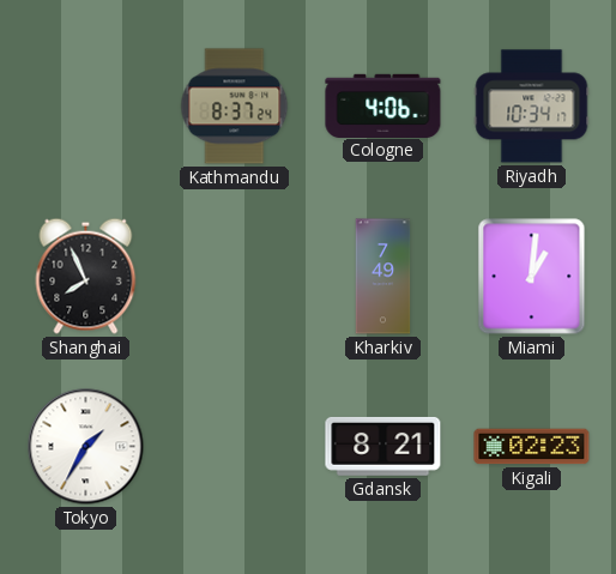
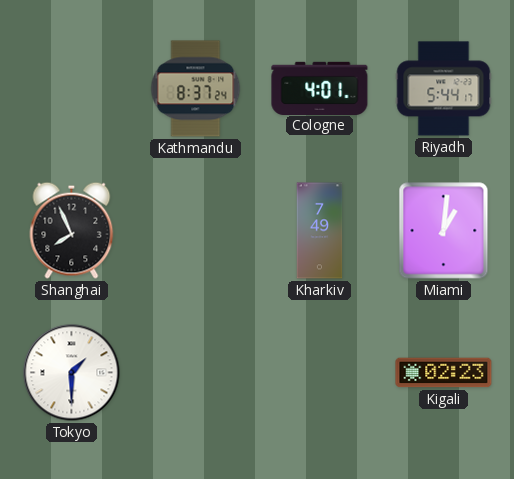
Cologne: 4:06 -> 4:01
Riyadh: 10:34 -> 5:44
Tokyo: 1:35 -> 1:30
Gdansk: 8:21 -> none
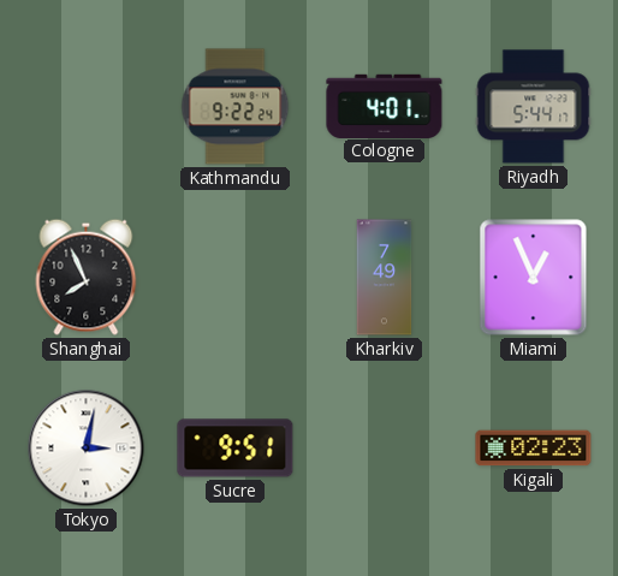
Kathmandu: 8:37 -> 9:22
Miami: 1:01 -> 12:56
Tokyo: 1:30 -> 3:02
Sucre: none -> 9:51
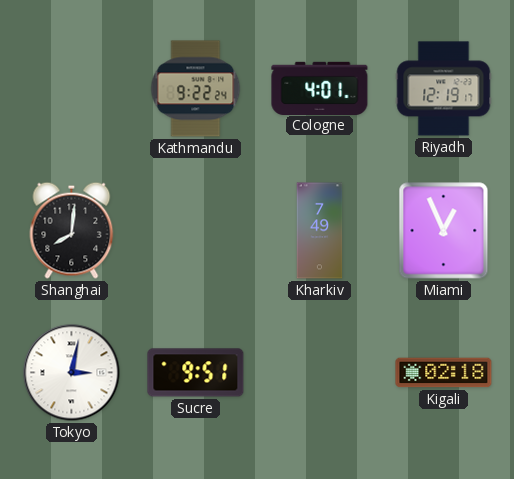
Riyadh: 5:44 -> 12:19
Shanghai: 7:56 -> 8:01
Kigali: 02:23 -> 02:18
